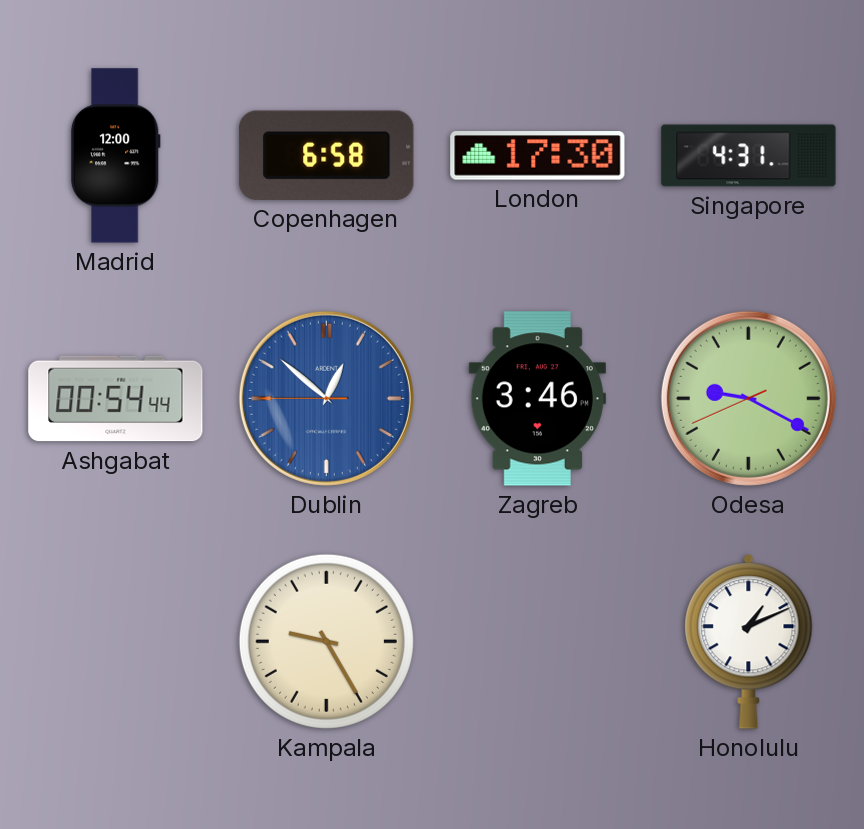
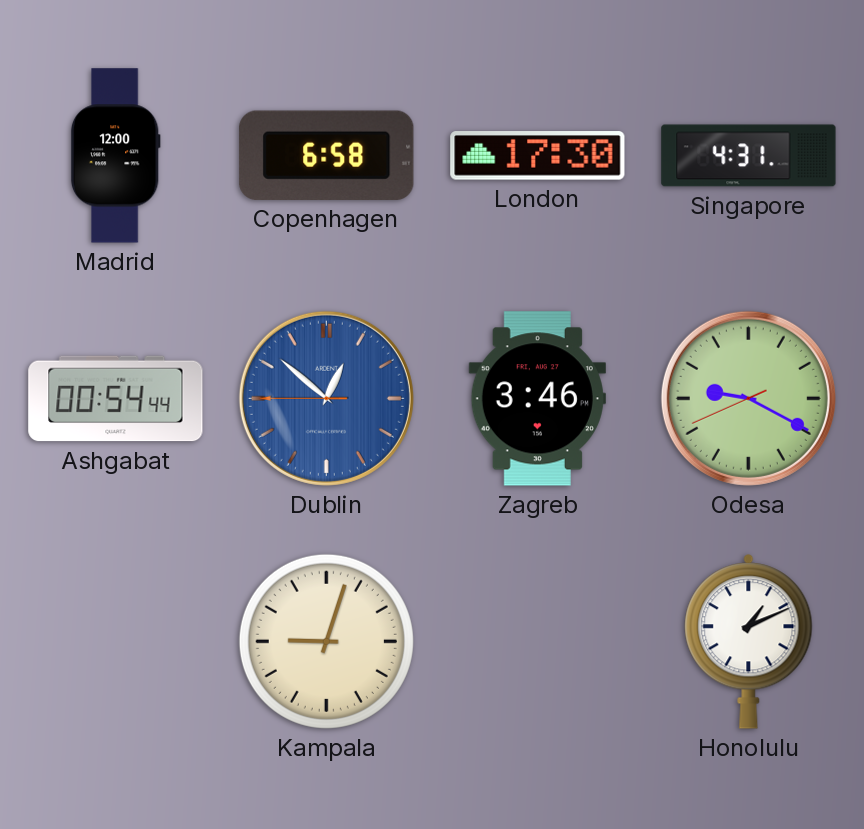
Kampala: 9:25 -> 9:03
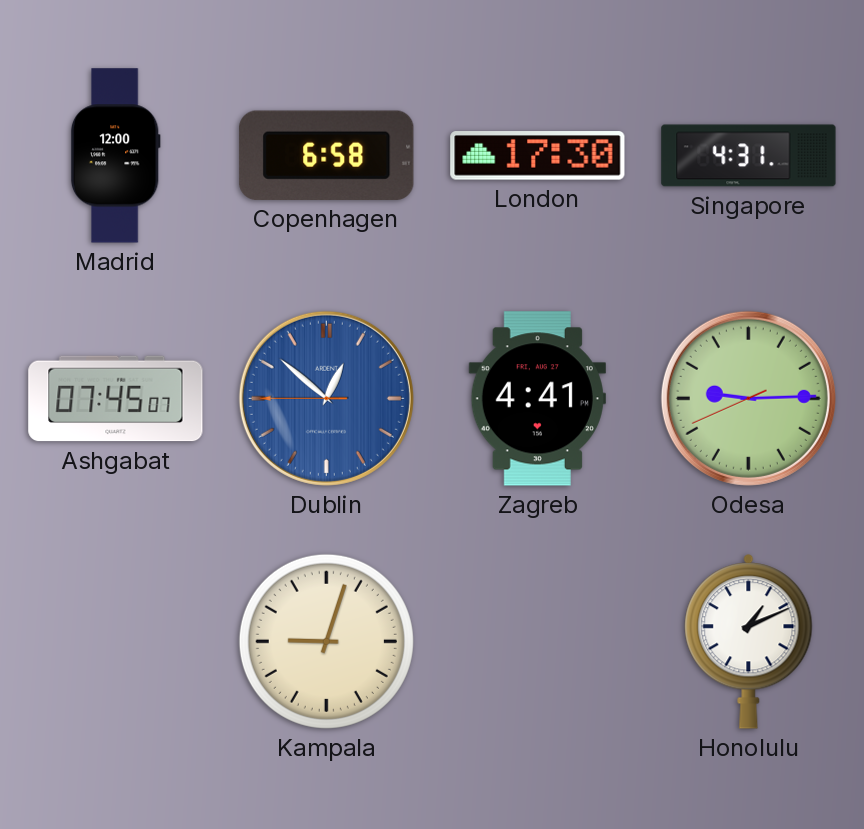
Ashgabat: 00:54 -> 07:45
Zagreb: 3:46 -> 4:41
Odesa: 9:19 -> 9:14
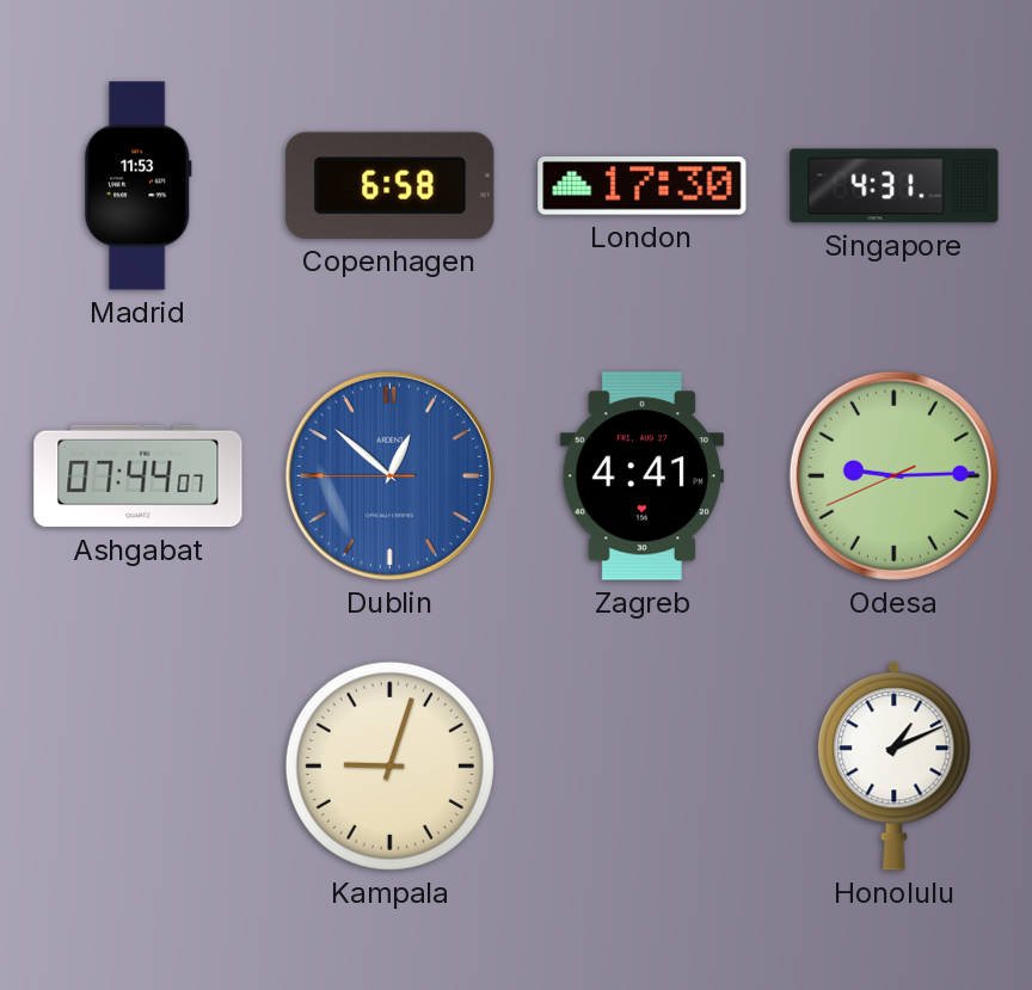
Madrid: 12:00 -> 11:53
Ashgabat: 07:45 -> 07:44
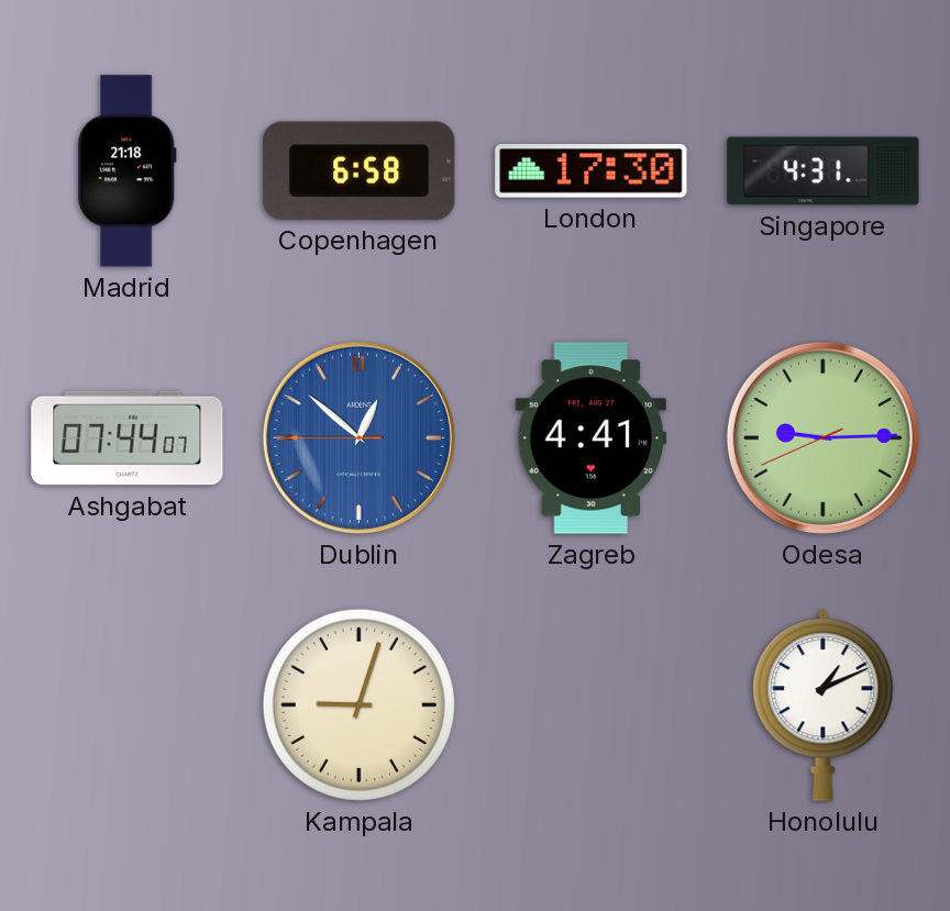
Madrid: 11:53 -> 21:18
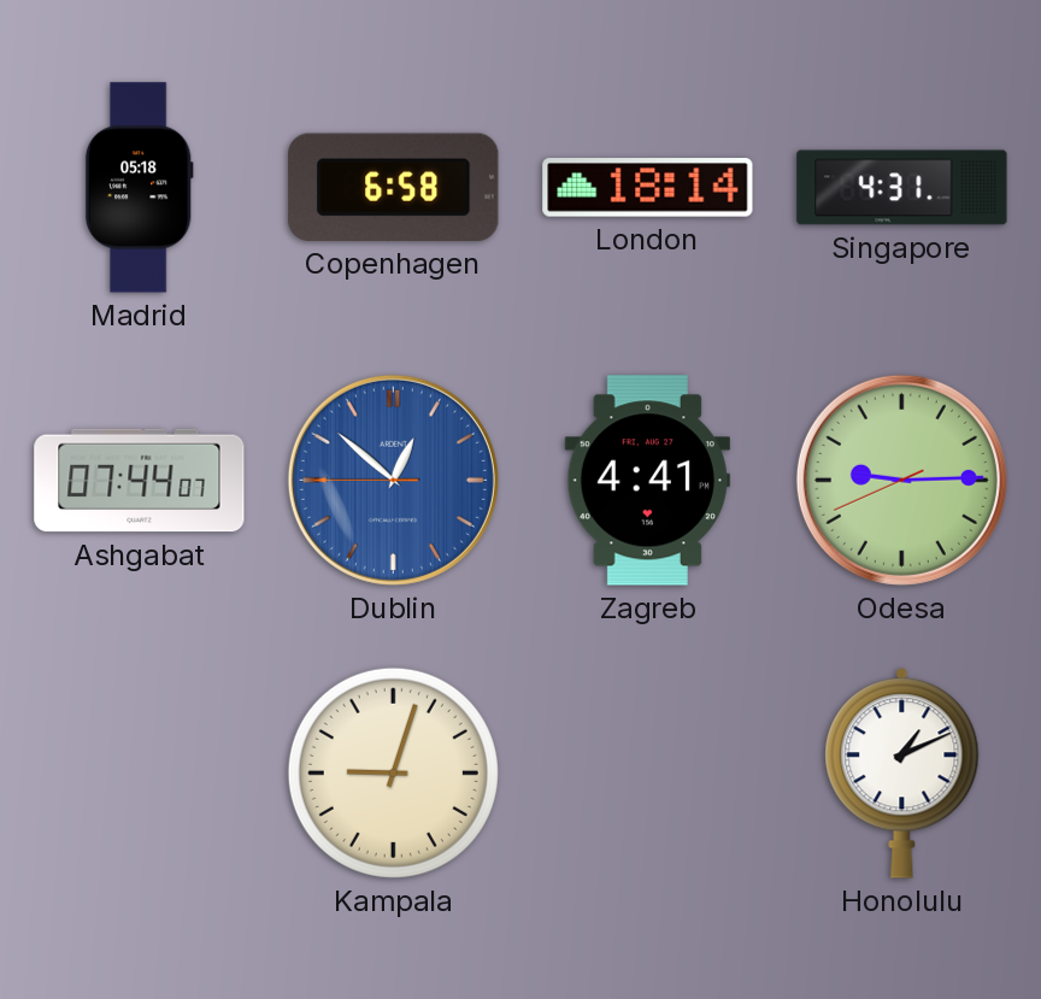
Madrid: 21:18 -> 05:18
London: 17:30 -> 18:14
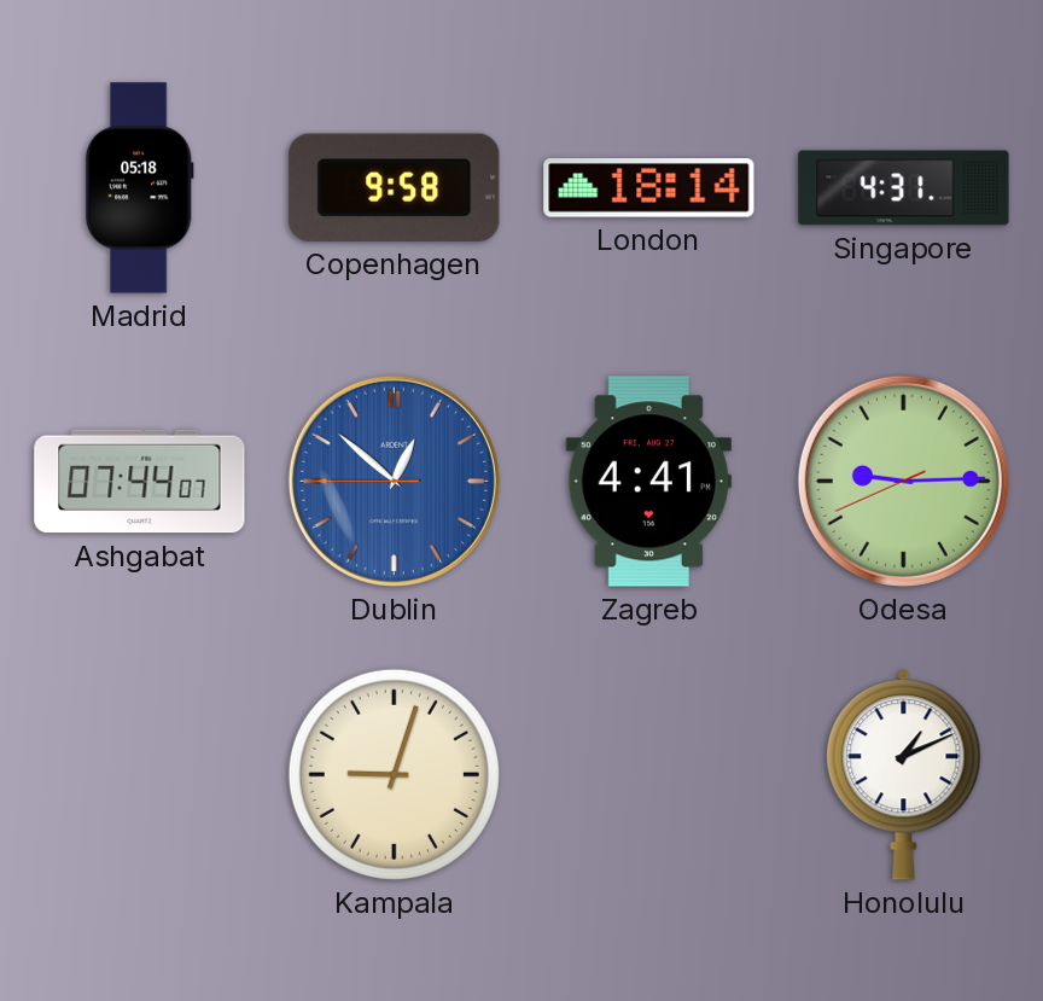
Copenhagen: 6:58 -> 9:58
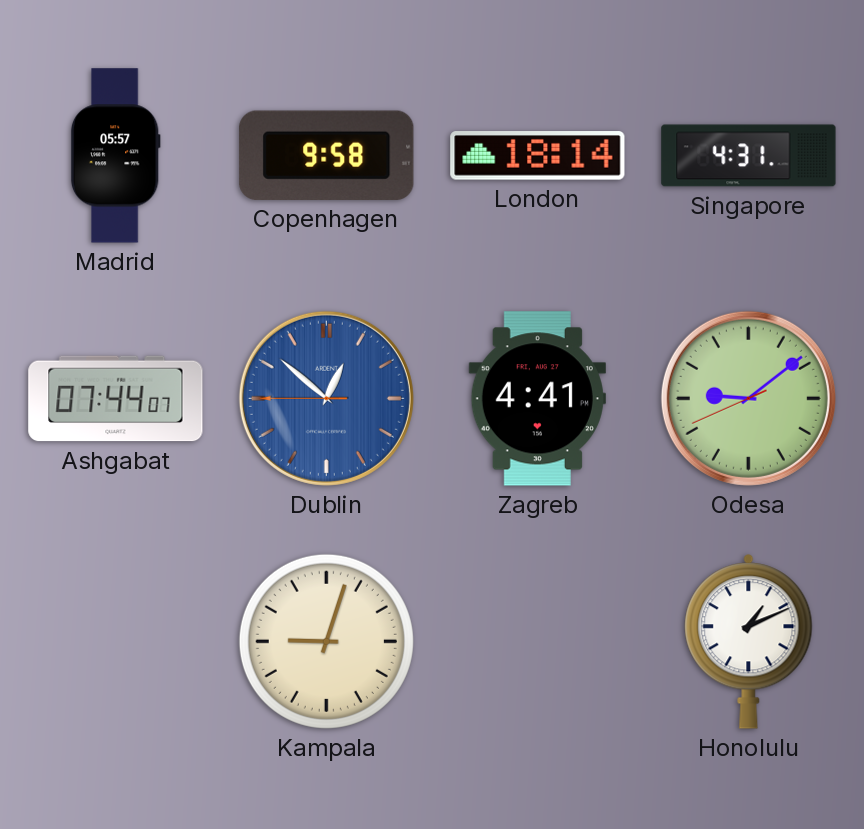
Madrid: 05:18 -> 05:57
Odesa: 9:14 -> 9:08
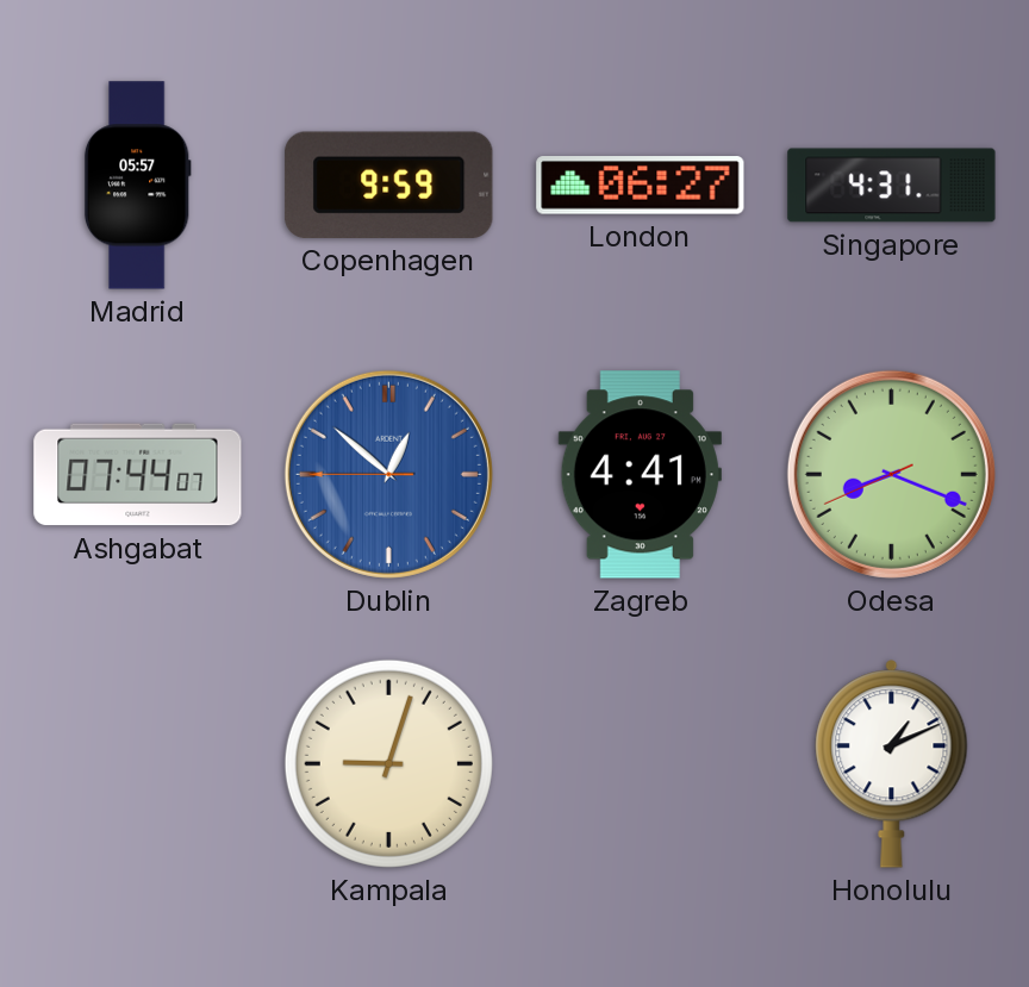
Copenhagen: 9:58 -> 9:59
London: 18:14 -> 06:27
Odesa: 9:08 -> 8:18
